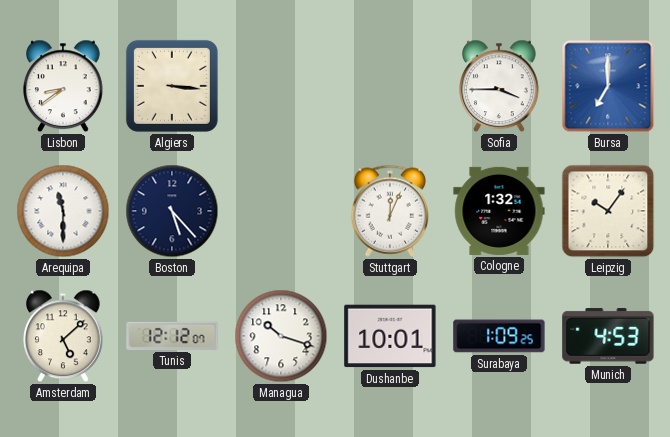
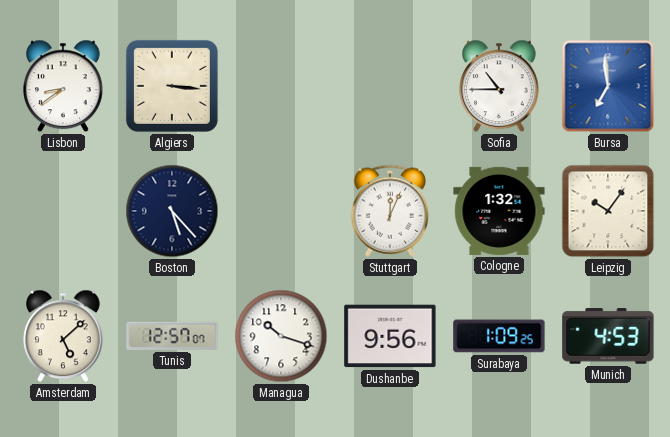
Sofia: 3:45 -> 10:45
Bursa: 7:00 -> 6:59
Arequipa: 11:30 -> none
Tunis: 12:12 -> 12:57
Dushanbe: 10:01 -> 9:56
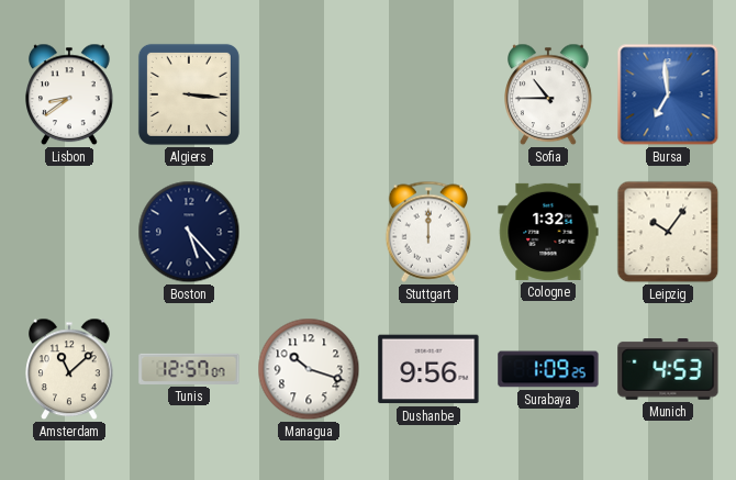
Stuttgart: 12:04 -> 12:00
Amsterdam: 5:08 -> 11:08
